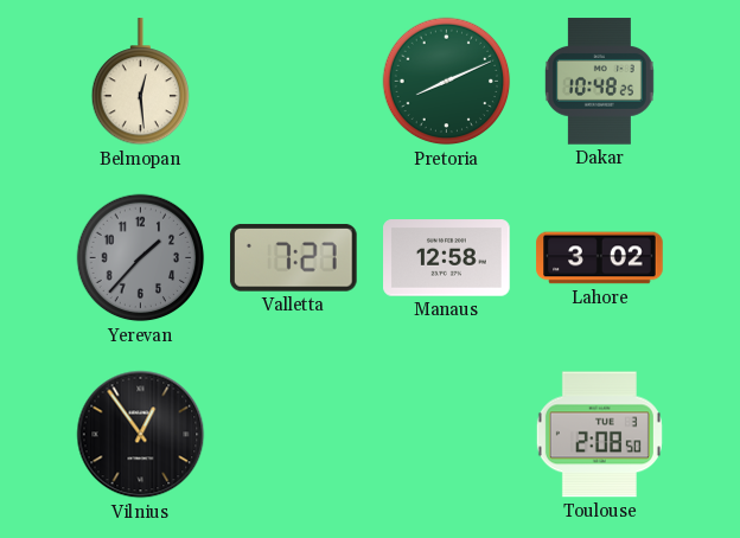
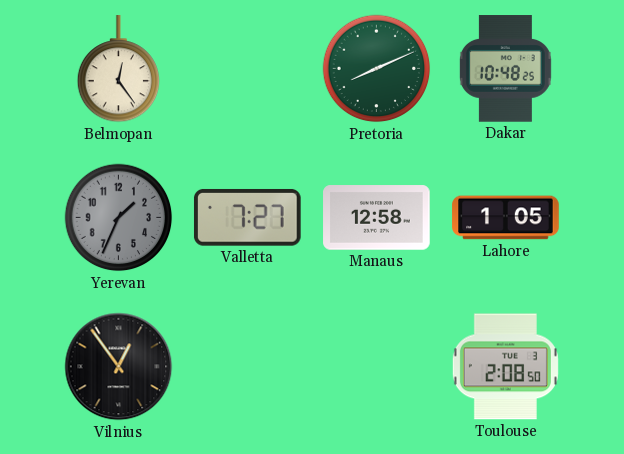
Belmopan: 12:29 -> 12:24
Yerevan: 1:37 -> 1:34
Lahore: 3:02 -> 1:05
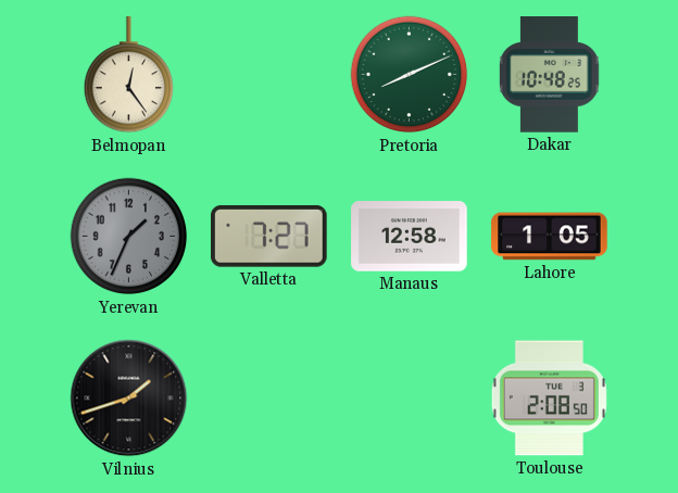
Vilnius: 12:54 -> 1:42
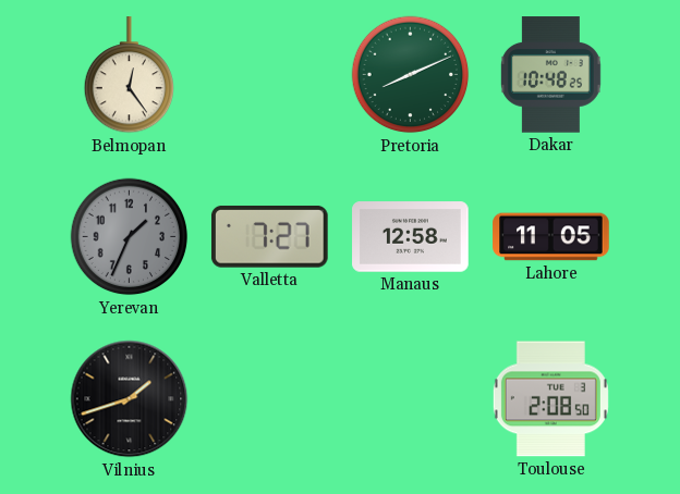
Lahore: 1:05 -> 11:05
